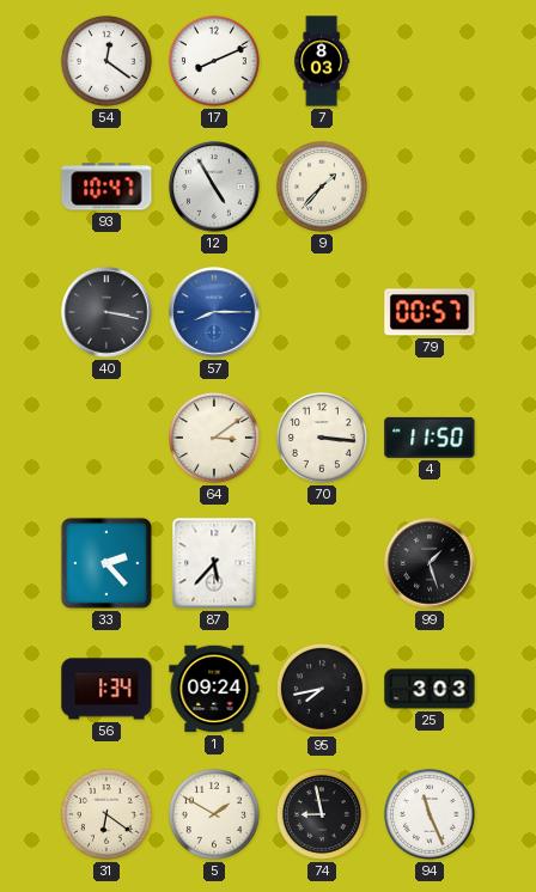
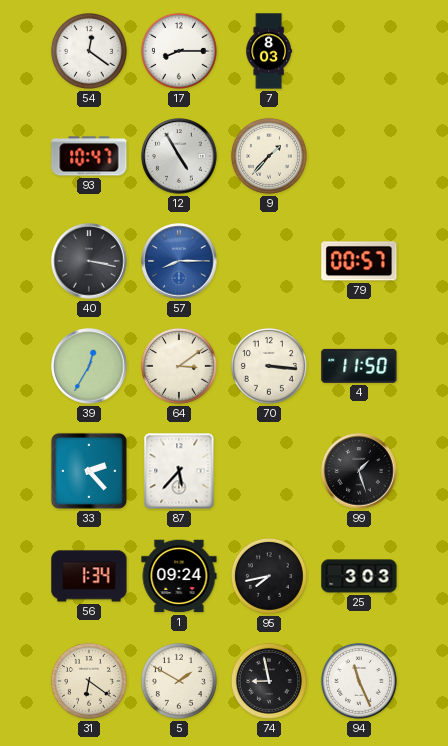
17: 8:11 -> 8:15
39: none -> 12:35
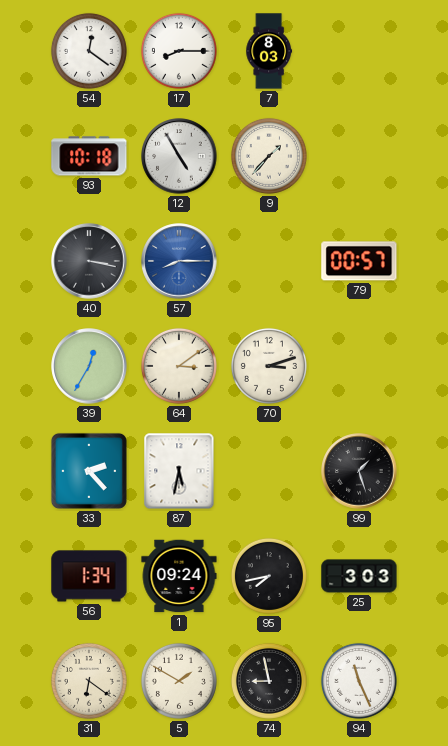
93: 10:47 -> 10:18
70: 3:16 -> 3:12
4: 11:50 -> none
87: 5:37 -> 5:32
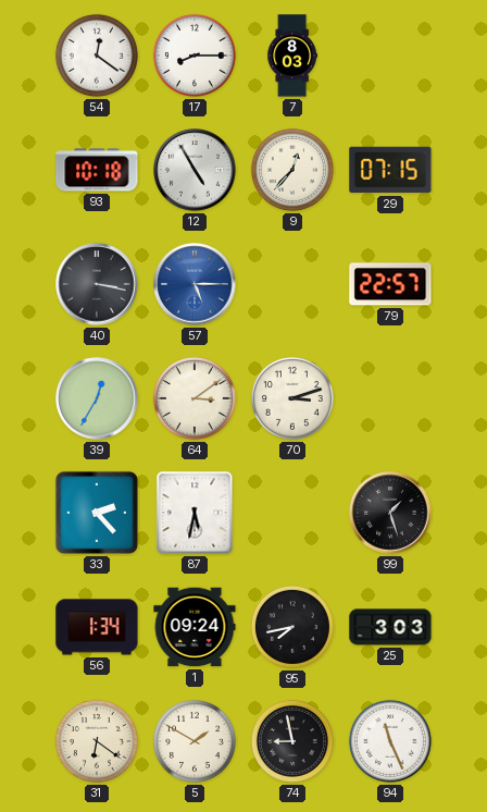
9: 1:37 -> 12:37
29: none -> 07:15
57: 8:15 -> 5:15
79: 00:57 -> 22:57
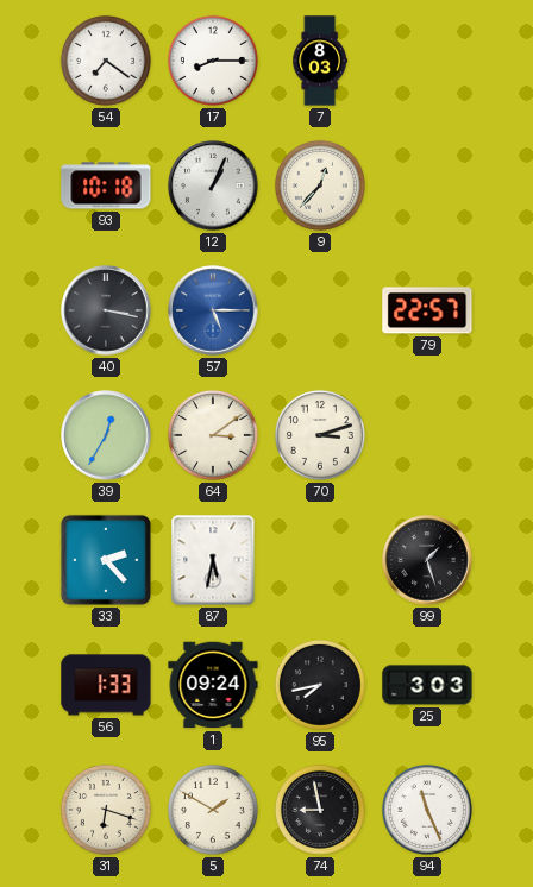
54: 12:21 -> 7:21
12: 4:55 -> 1:04
29: 07:15 -> none
56: 1:34 -> 1:33
31: 6:21 -> 6:18
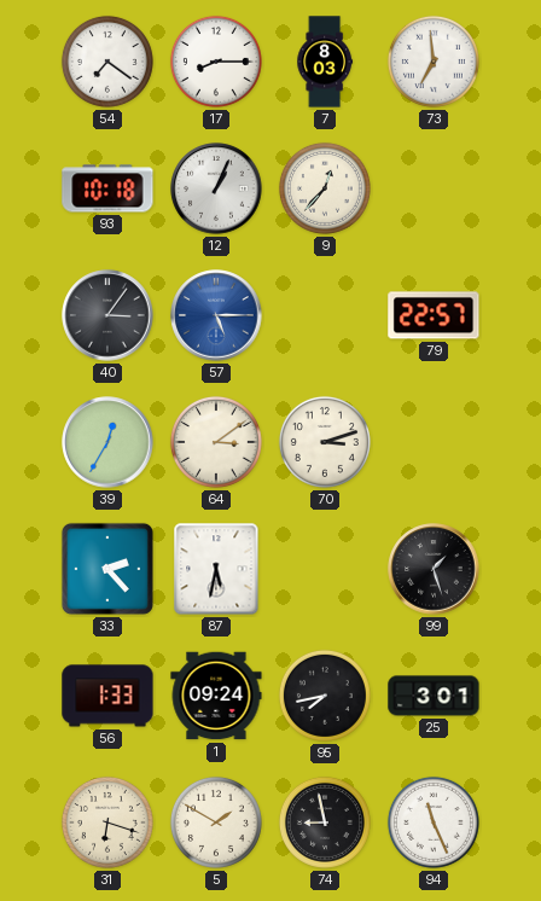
73: none -> 6:59
40: 3:17 -> 3:06
25: 3:03 -> 3:01
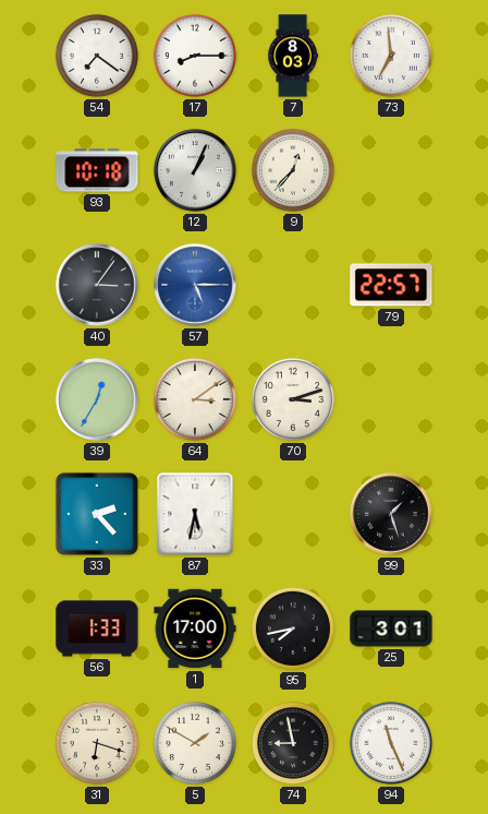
1: 09:24 -> 17:00
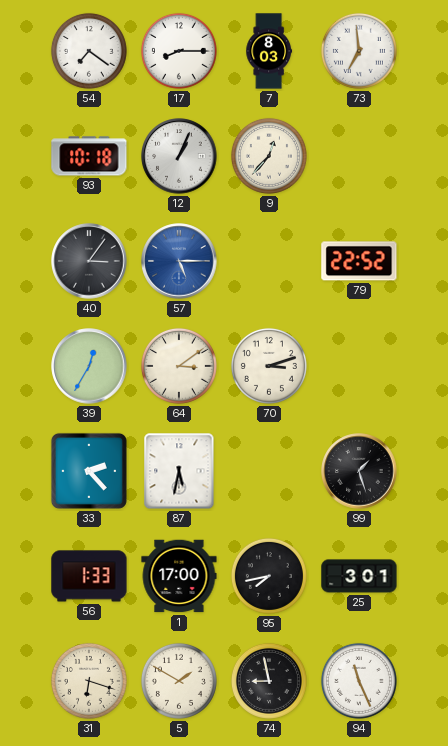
79: 22:57 -> 22:52
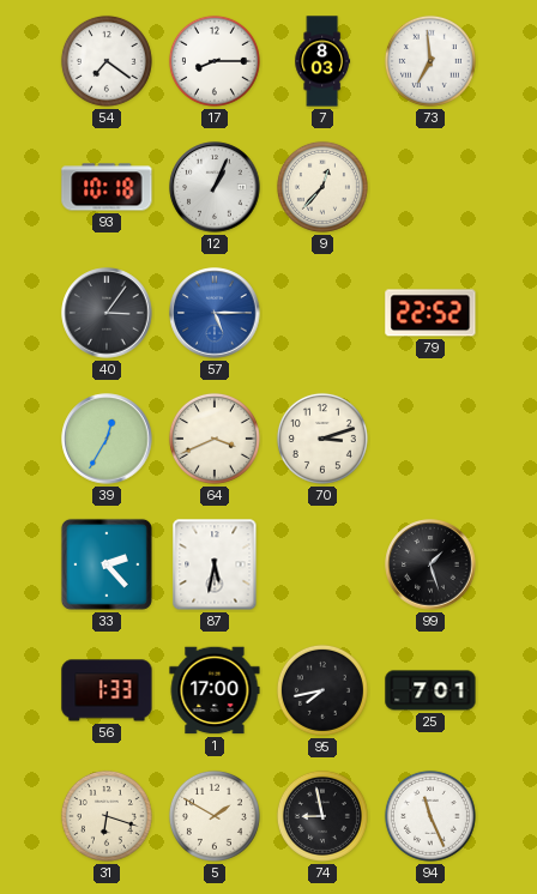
64: 3:09 -> 3:41
25: 3:01 -> 7:01
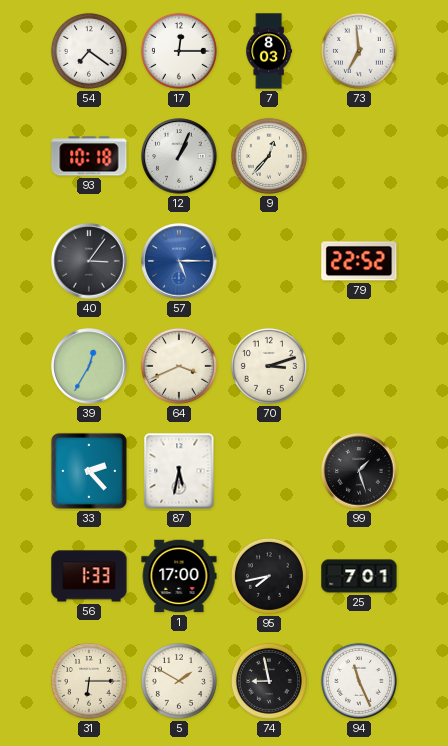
17: 8:15 -> 12:15
31: 6:18 -> 6:15
